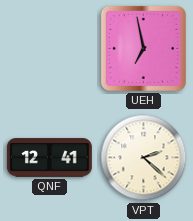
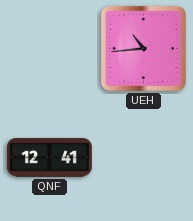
UEH: 6:58 -> 10:44
VPT: 2:22 -> none
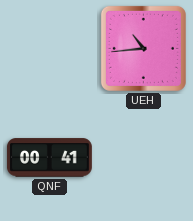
QNF: 12:41 -> 00:41
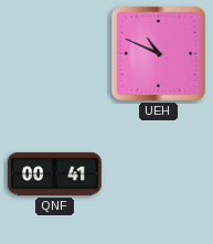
UEH: 10:44 -> 10:49
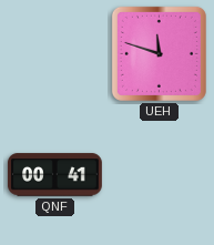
UEH: 10:49 -> 11:48
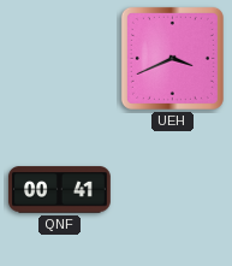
UEH: 11:48 -> 3:41
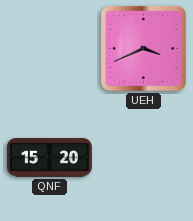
QNF: 00:41 -> 15:20
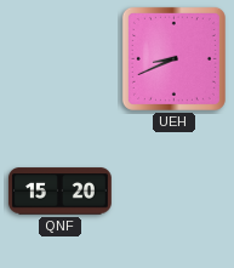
UEH: 3:41 -> 8:41
